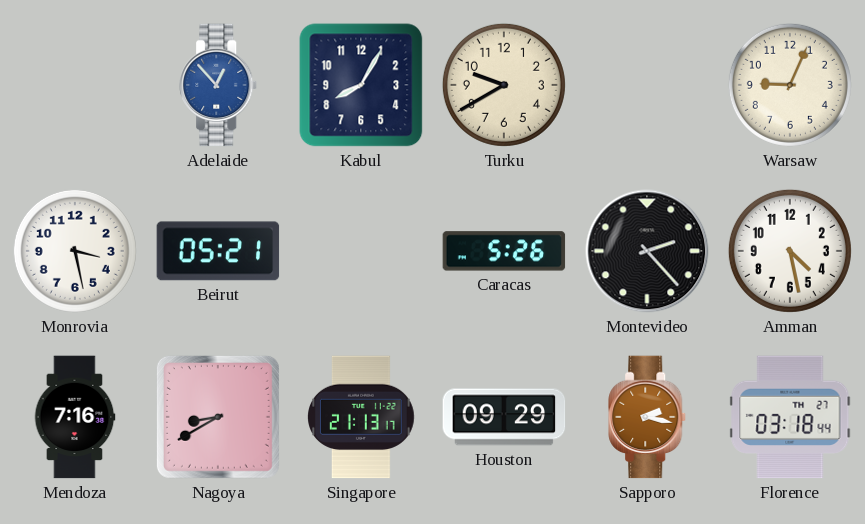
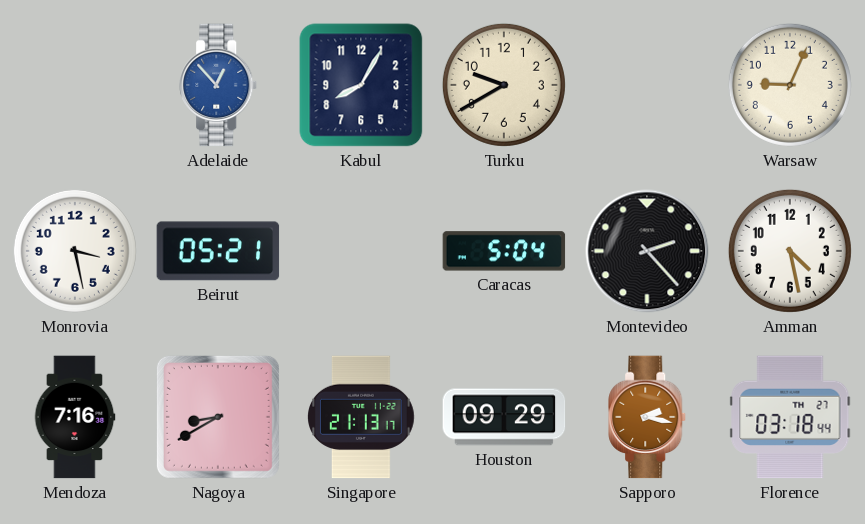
Caracas: 5:26 -> 5:04
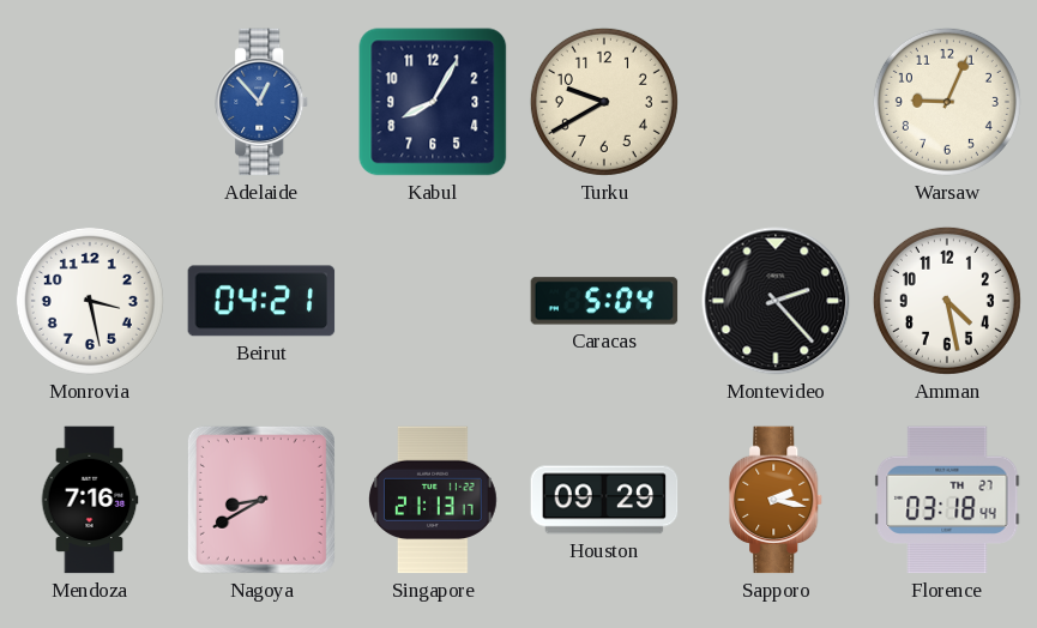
Beirut: 05:21 -> 04:21
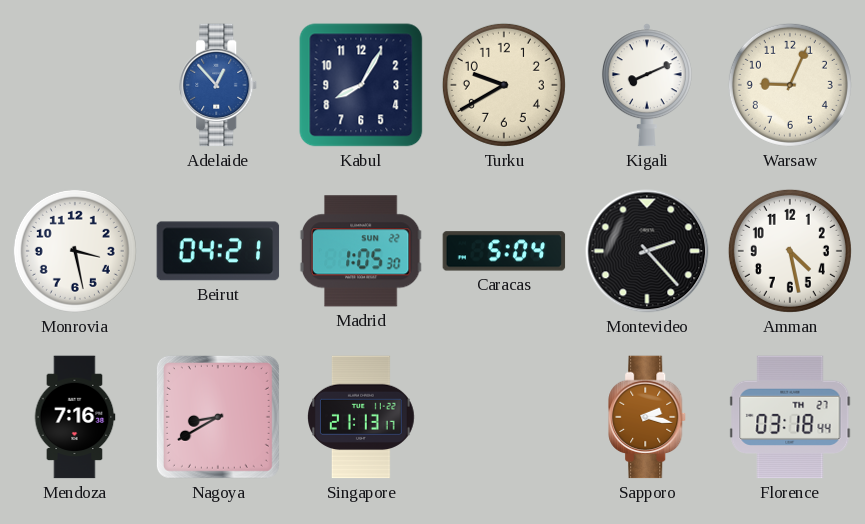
Kigali: none -> 8:11
Madrid: none -> 1:05
Houston: 09:29 -> none
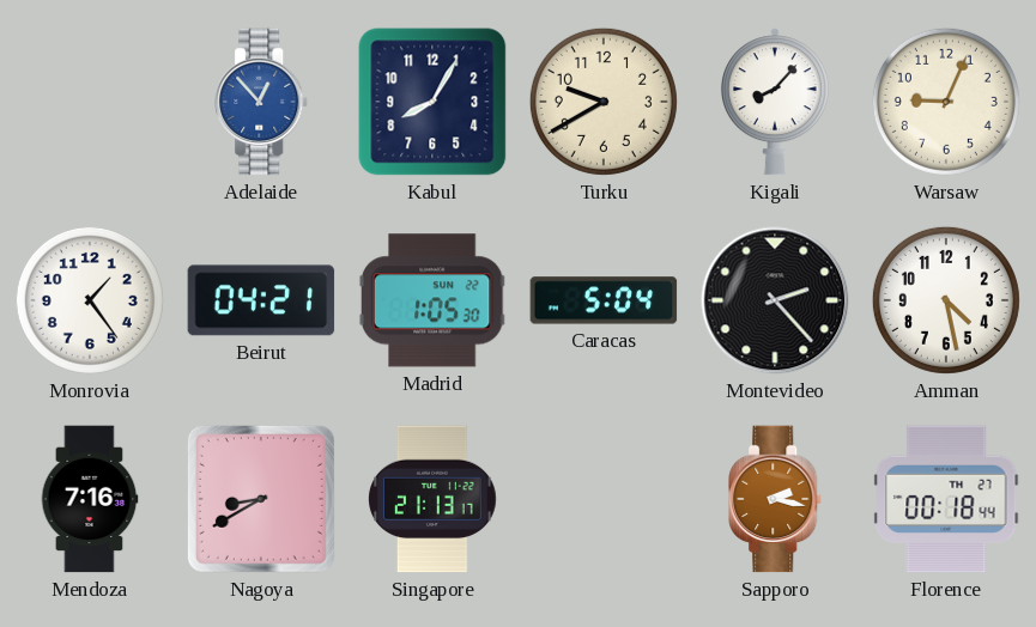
Kigali: 8:11 -> 8:07
Monrovia: 3:28 -> 1:24
Florence: 03:18 -> 00:18
